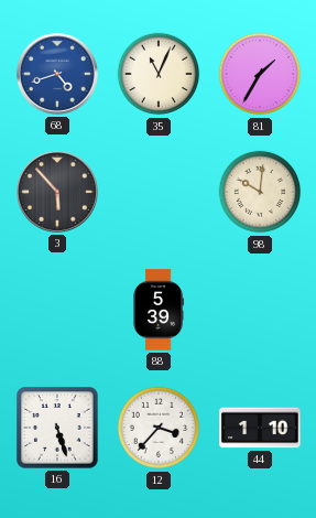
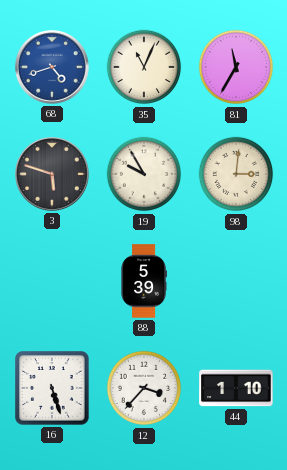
81: 1:35 -> 11:35
3: 5:53 -> 5:48
19: none -> 9:55
98: 10:01 -> 3:01
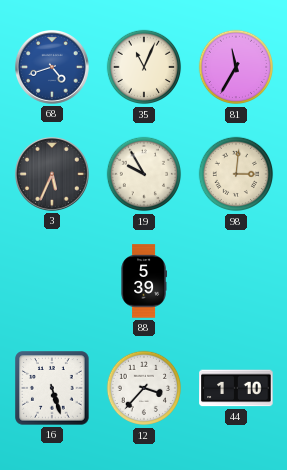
3: 5:48 -> 5:34
